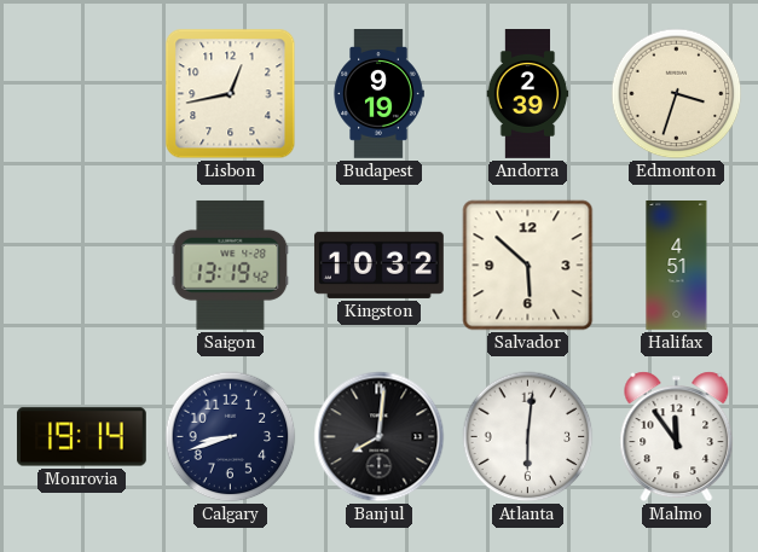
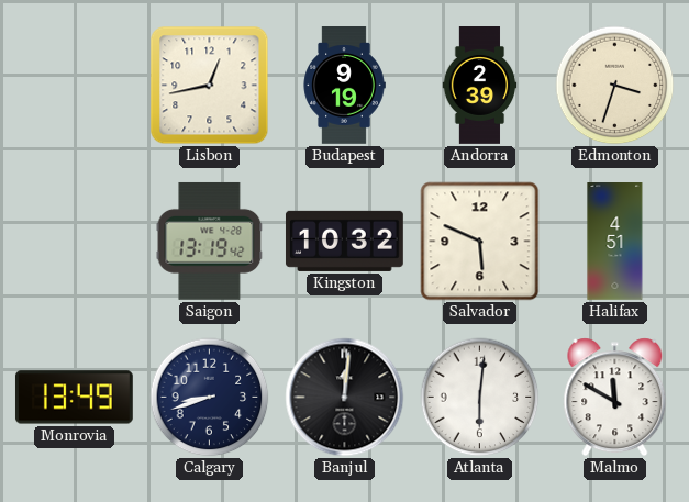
Salvador: 5:52 -> 5:49
Monrovia: 19:14 -> 13:49
Banjul: 8:01 -> 12:01
Malmo: 11:54 -> 11:50
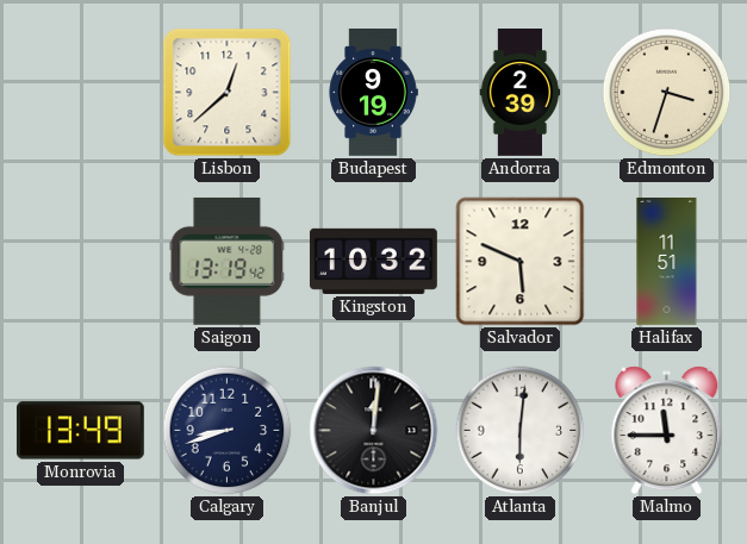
Lisbon: 12:43 -> 12:38
Halifax: 4:51 -> 11:51
Malmo: 11:50 -> 11:45
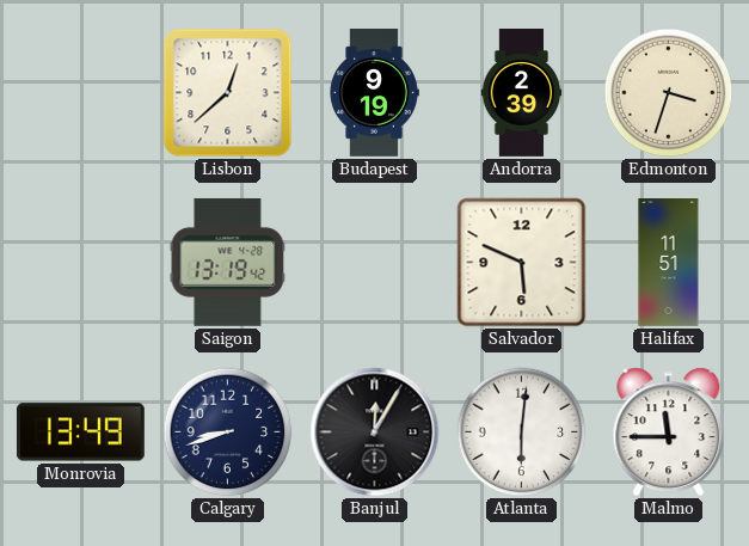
Kingston: 10:32 -> none
Banjul: 12:01 -> 12:05
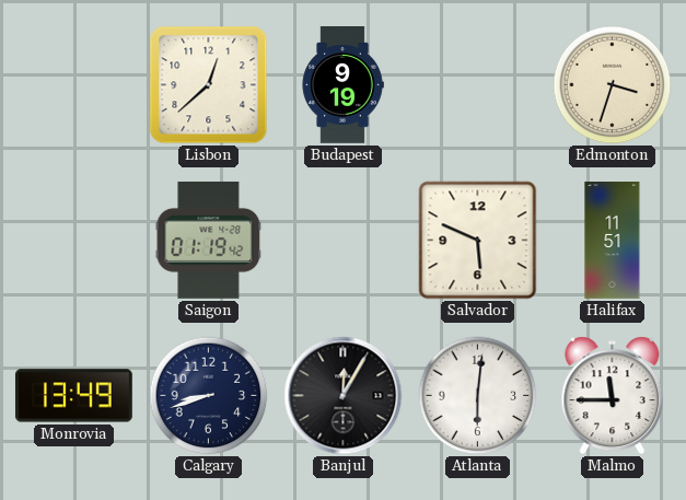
Andorra: 2:39 -> none
Saigon: 13:19 -> 01:19
